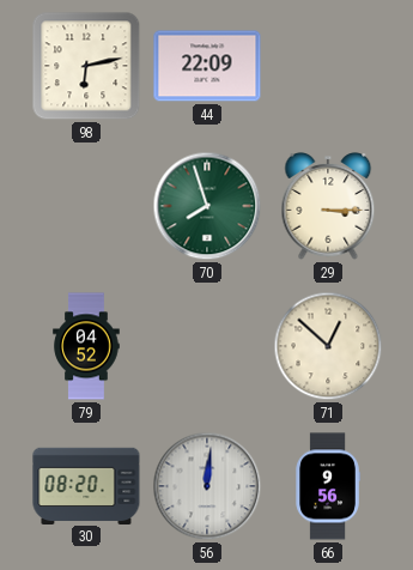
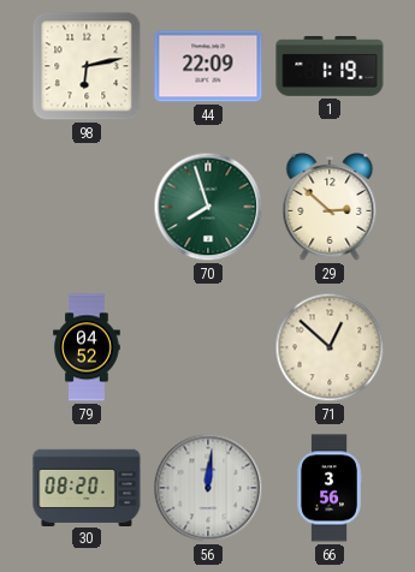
1: none -> 1:19
29: 3:15 -> 2:52
66: 9:56 -> 3:56
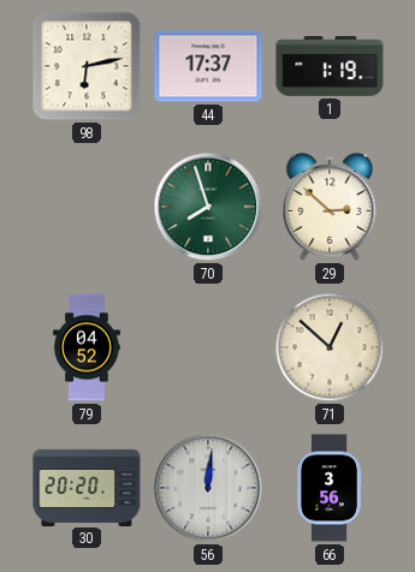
44: 22:09 -> 17:37
30: 08:20 -> 20:20
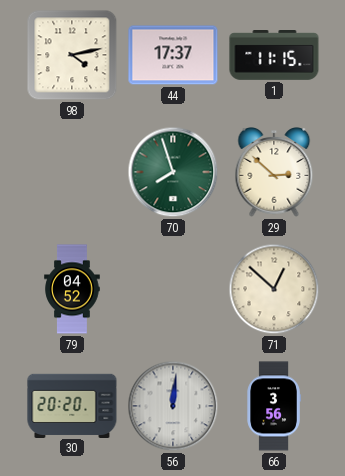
98: 6:13 -> 4:13
1: 1:19 -> 11:15
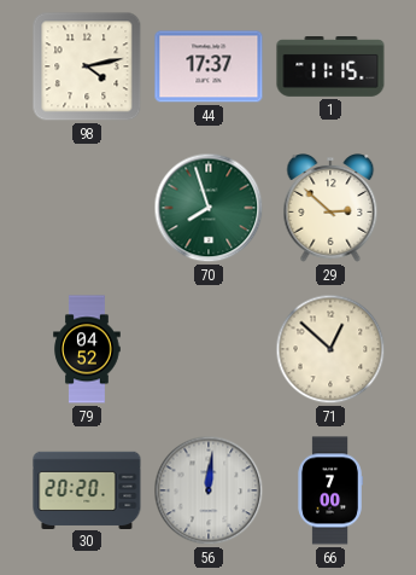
66: 3:56 -> 7:00
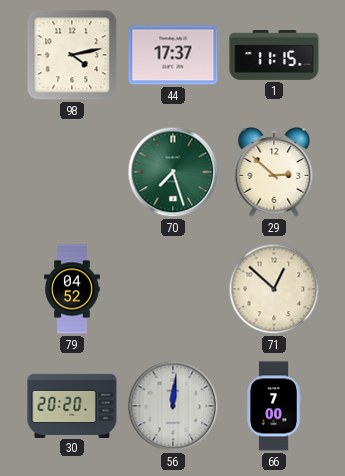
70: 7:57 -> 7:27
